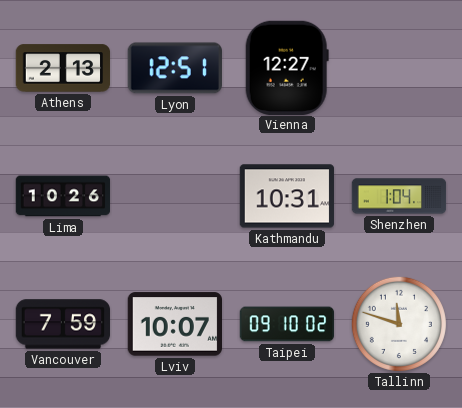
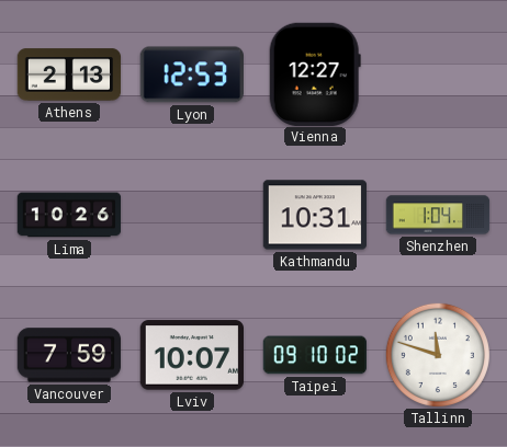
Lyon: 12:51 -> 12:53
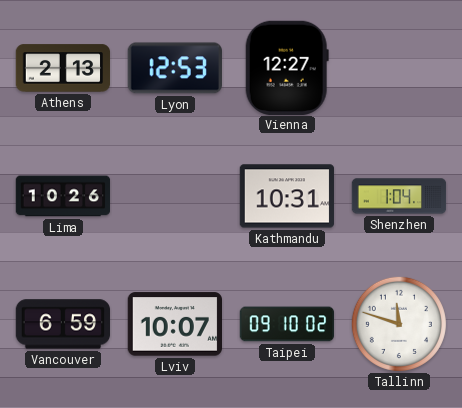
Vancouver: 7:59 -> 6:59
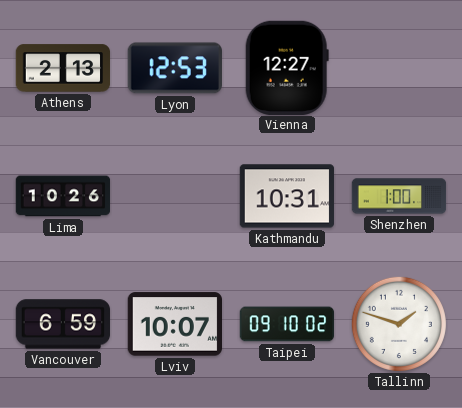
Shenzhen: 1:04 -> 1:00
Tallinn: 11:48 -> 1:48
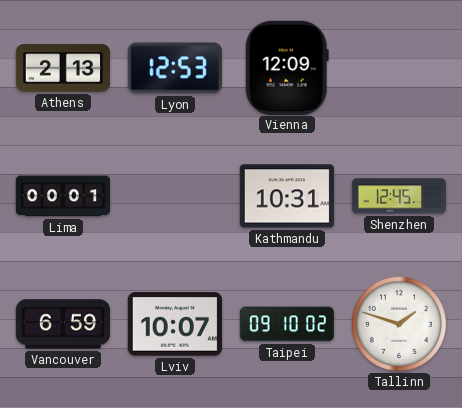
Vienna: 12:27 -> 12:09
Lima: 10:26 -> 00:01
Shenzhen: 1:00 -> 12:45
